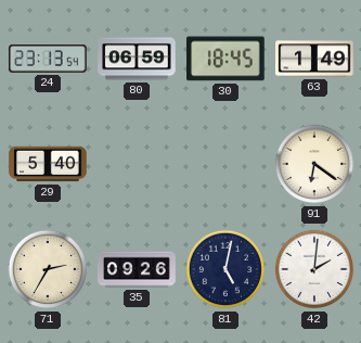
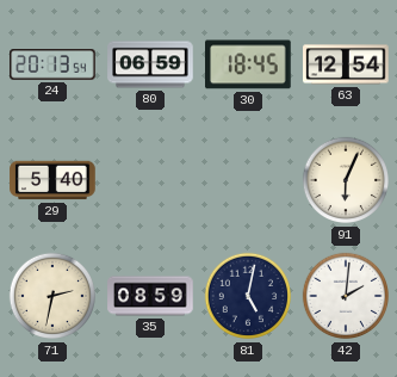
24: 23:13 -> 20:13
63: 1:49 -> 12:54
91: 6:21 -> 6:04
71: 2:35 -> 2:32
35: 09:26 -> 08:59
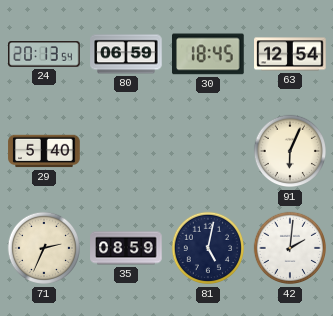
71: 2:32 -> 2:34
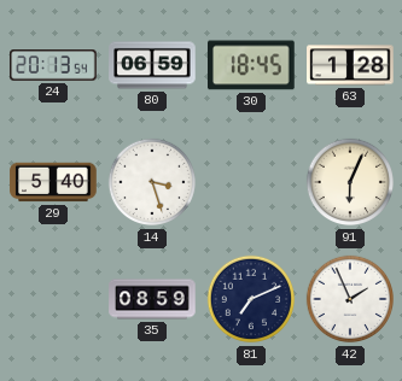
63: 12:54 -> 1:28
14: none -> 3:27
71: 2:34 -> none
81: 5:02 -> 7:11
42: 2:01 -> 1:56
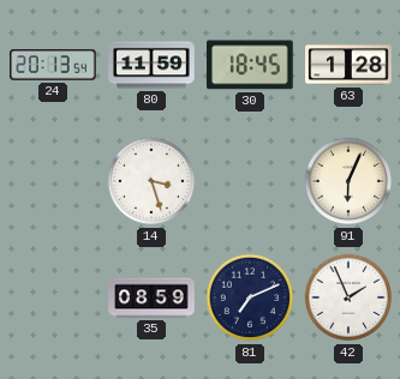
80: 06:59 -> 11:59
29: 5:40 -> none
